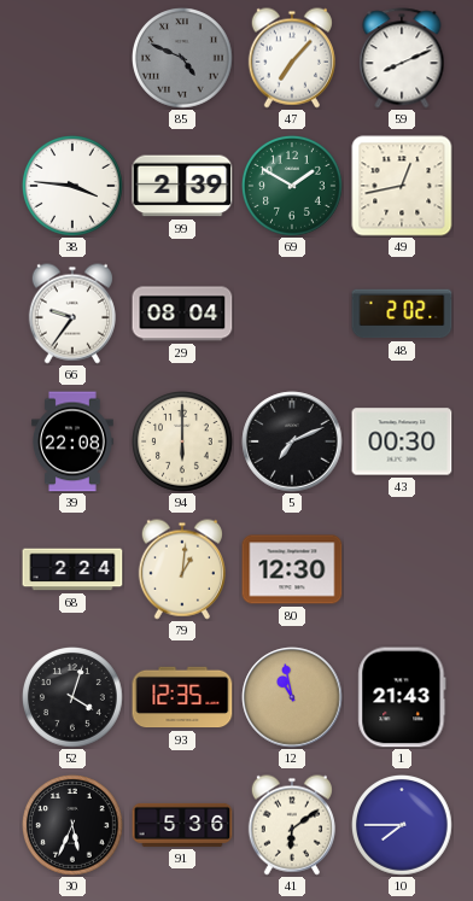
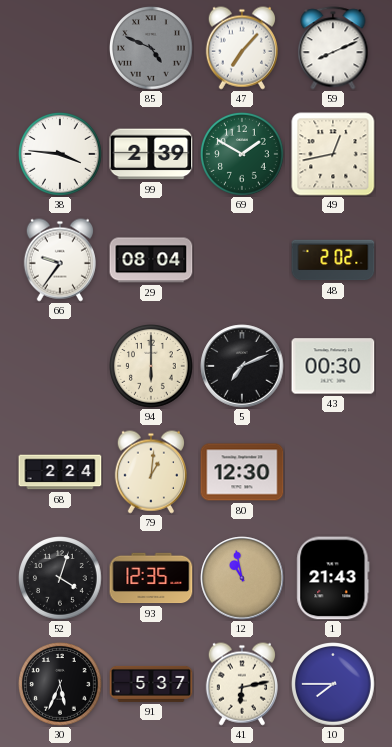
39: 22:08 -> none
91: 5:36 -> 5:37
41: 6:09 -> 6:13
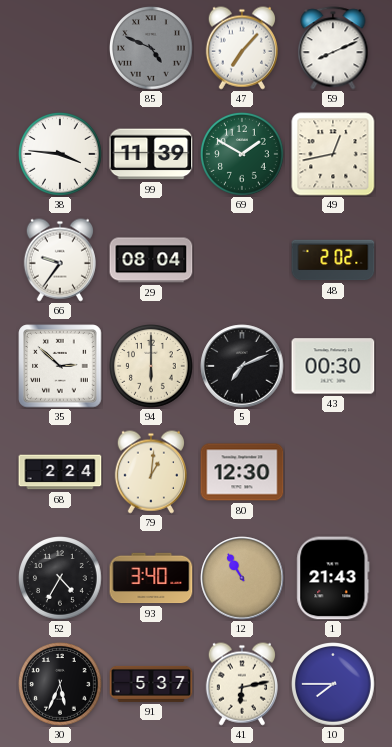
99: 2:39 -> 11:39
35: none -> 2:52
52: 4:03 -> 4:35
93: 12:35 -> 3:40
12: 10:58 -> 10:55
